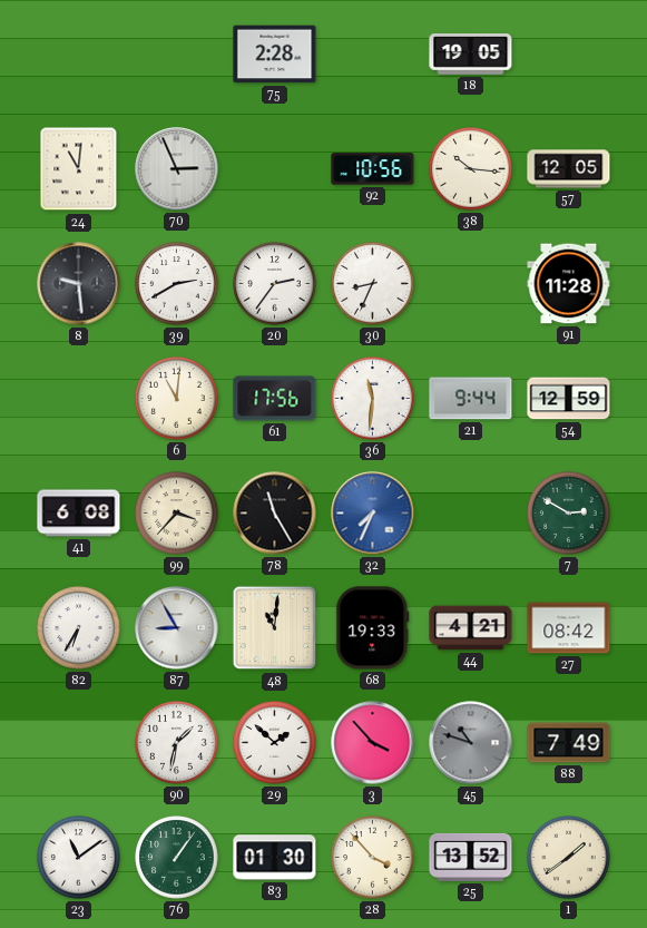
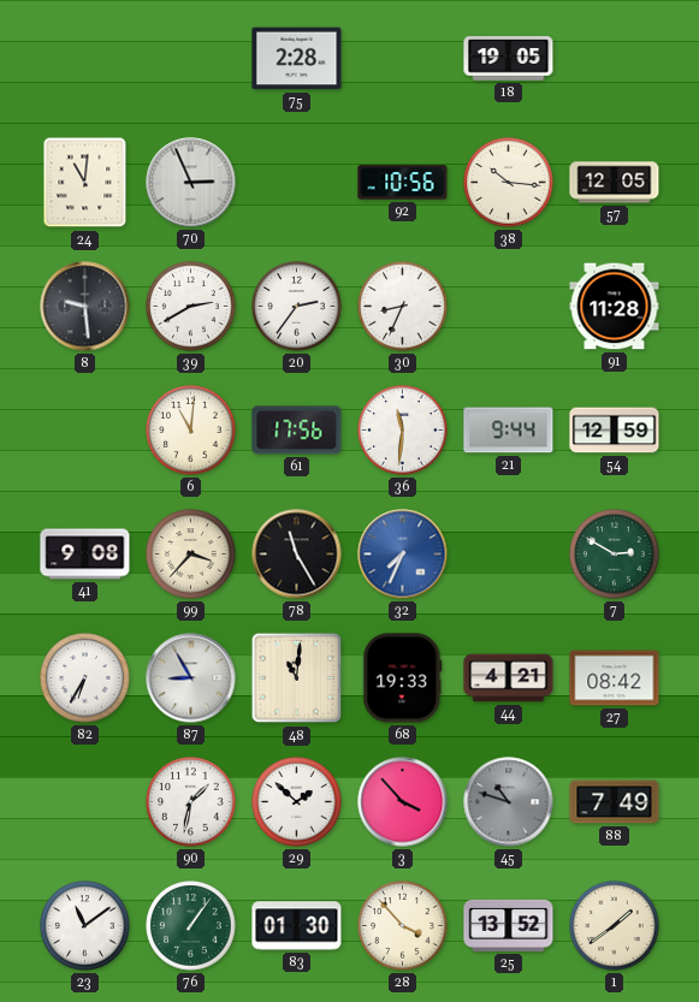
41: 6:08 -> 9:08
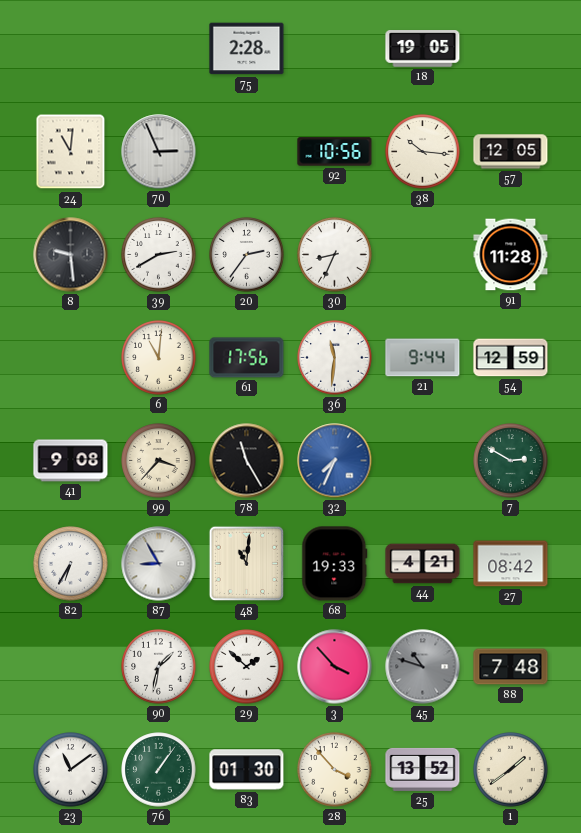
88: 7:49 -> 7:48
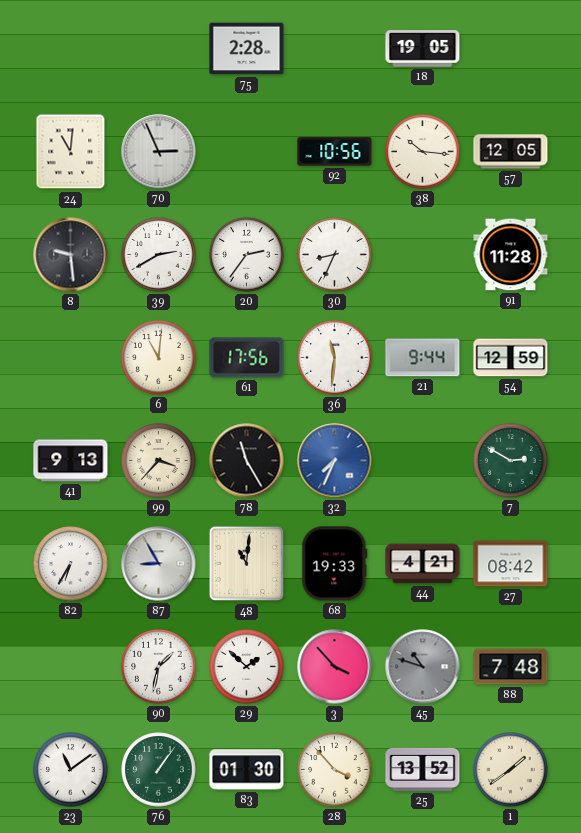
41: 9:08 -> 9:13
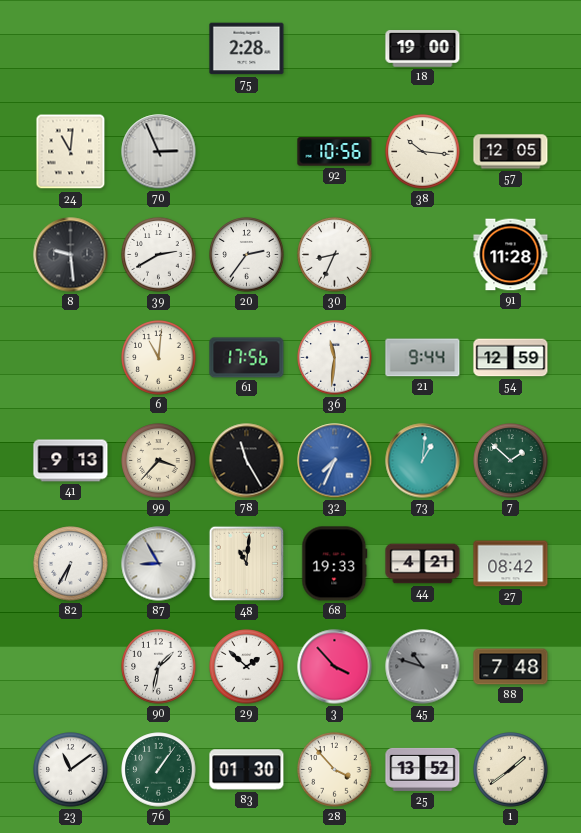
18: 19:05 -> 19:00
73: none -> 1:01
7: 2:50 -> 1:52
